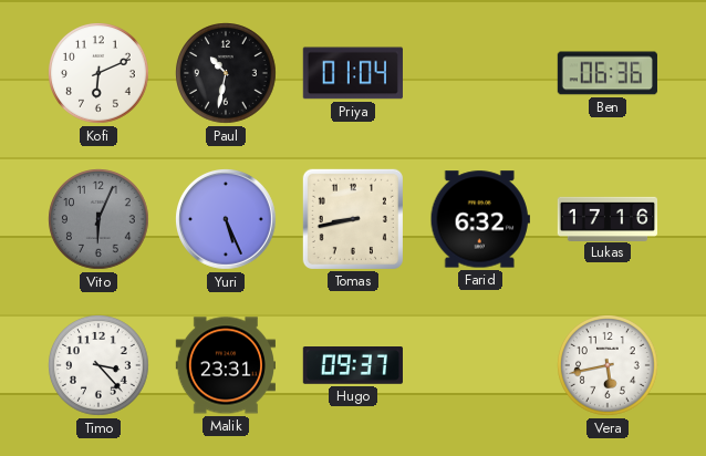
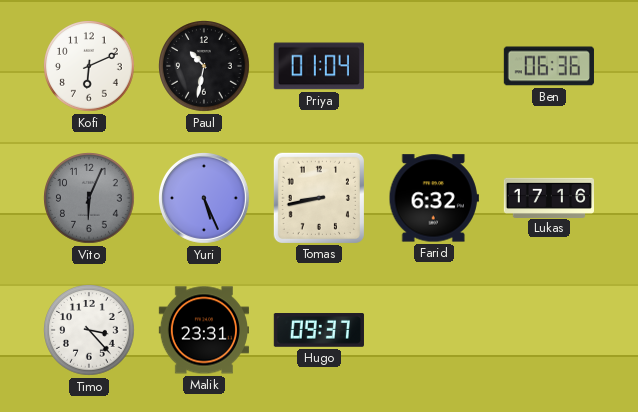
Vera: 5:43 -> none
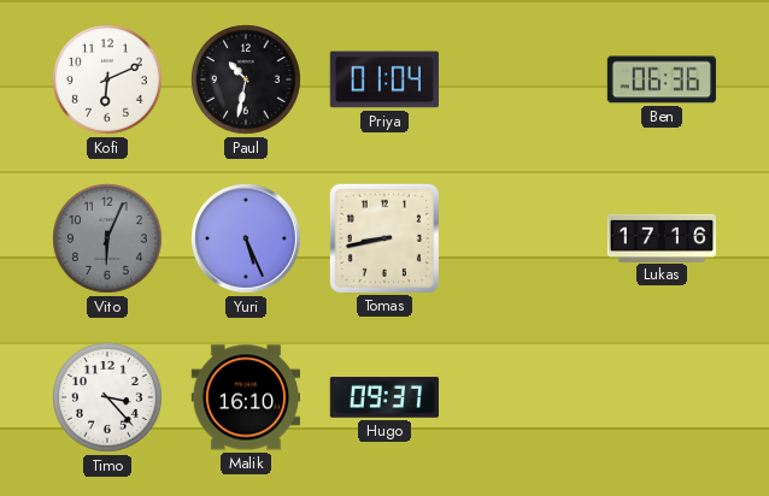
Farid: 6:32 -> none
Malik: 23:31 -> 16:10
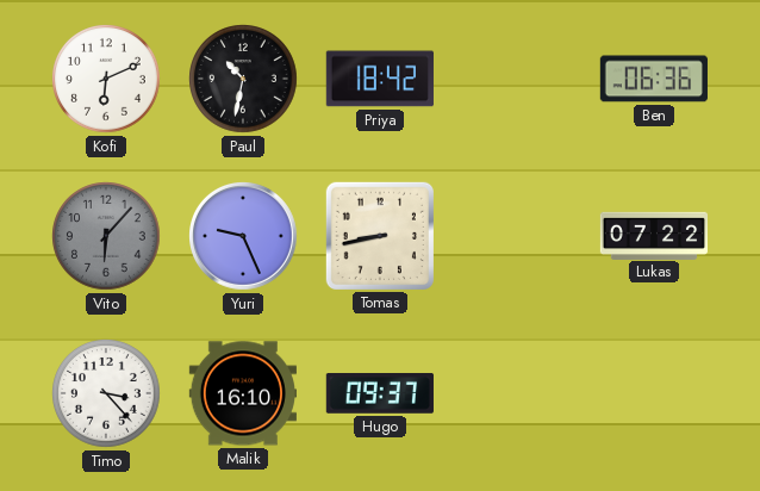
Priya: 01:04 -> 18:42
Vito: 6:04 -> 6:07
Yuri: 5:26 -> 9:26
Lukas: 17:16 -> 07:22
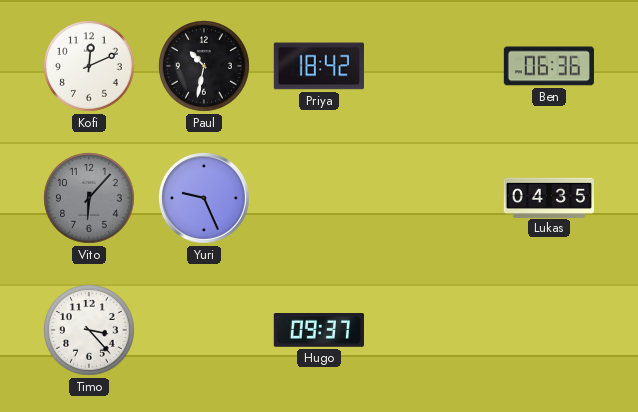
Kofi: 6:11 -> 12:11
Tomas: 8:43 -> none
Lukas: 07:22 -> 04:35
Malik: 16:10 -> none
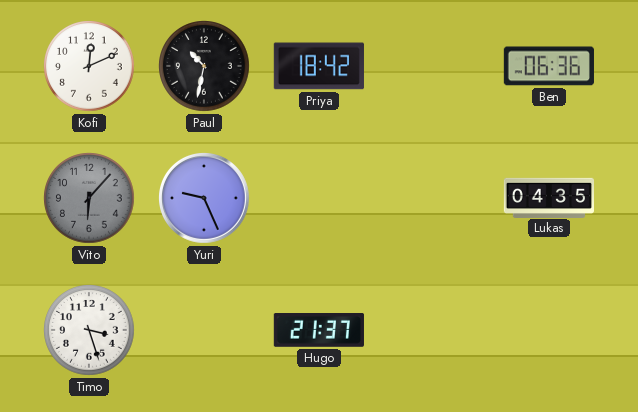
Timo: 3:23 -> 3:27
Hugo: 09:37 -> 21:37
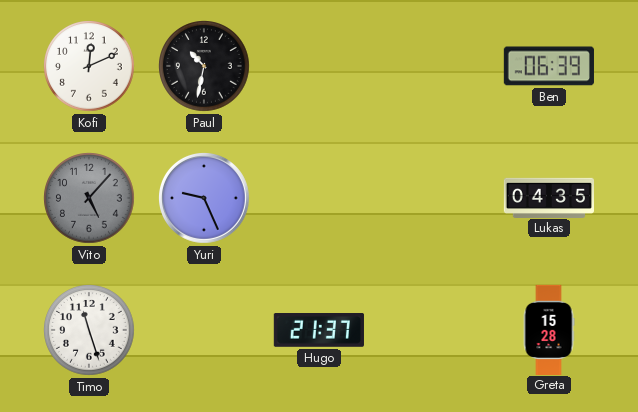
Priya: 18:42 -> none
Ben: 06:36 -> 06:39
Vito: 6:07 -> 5:07
Timo: 3:27 -> 11:27
Greta: none -> 15:28
